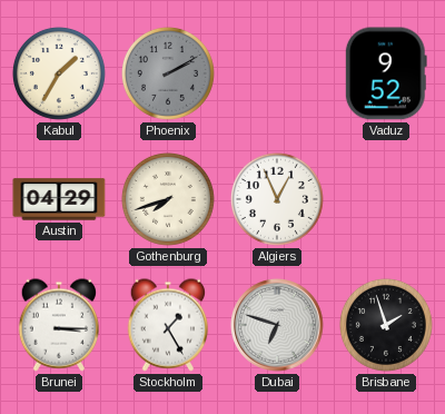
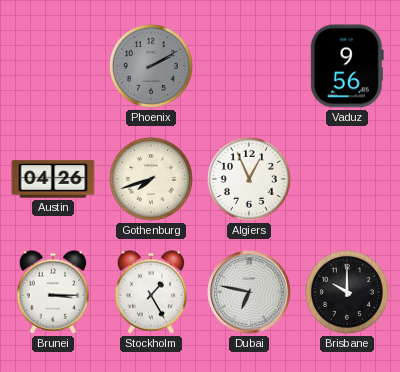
Kabul: 1:35 -> none
Vaduz: 9:52 -> 9:56
Austin: 04:29 -> 04:26
Dubai: 6:48 -> 6:47
Brisbane: 1:57 -> 10:00
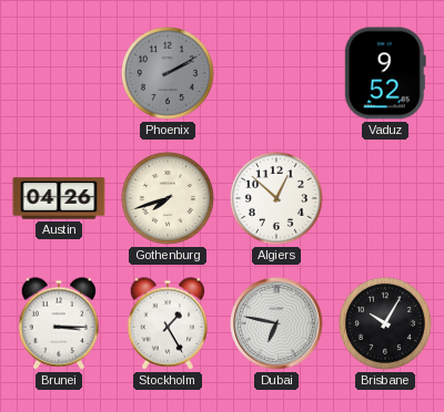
Vaduz: 9:56 -> 9:52
Algiers: 12:56 -> 12:52
Brisbane: 10:00 -> 10:05
